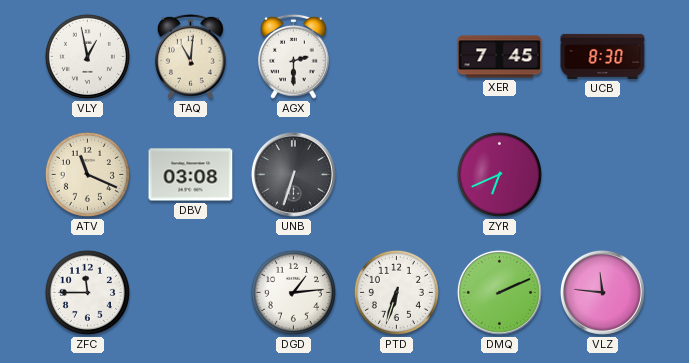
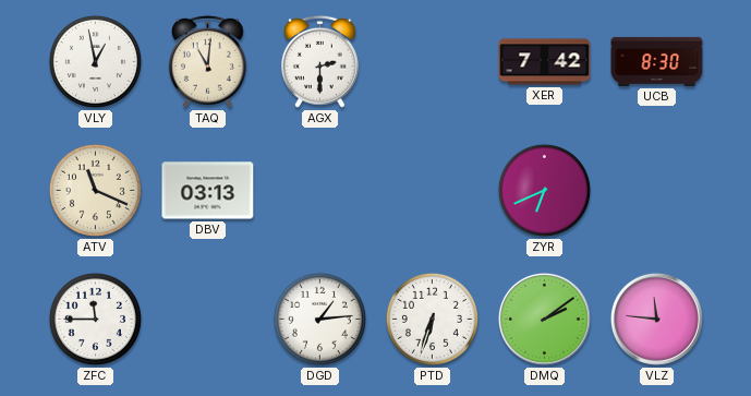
XER: 7:45 -> 7:42
DBV: 03:08 -> 03:13
UNB: 6:33 -> none
DMQ: 2:11 -> 2:09
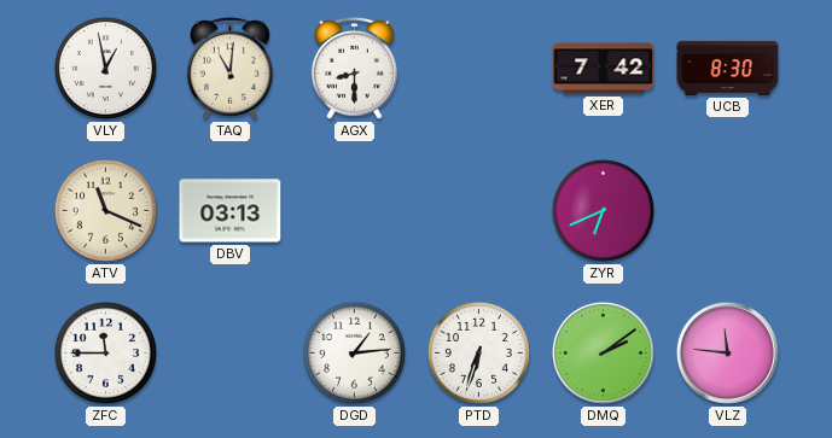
AGX: 2:30 -> 8:30
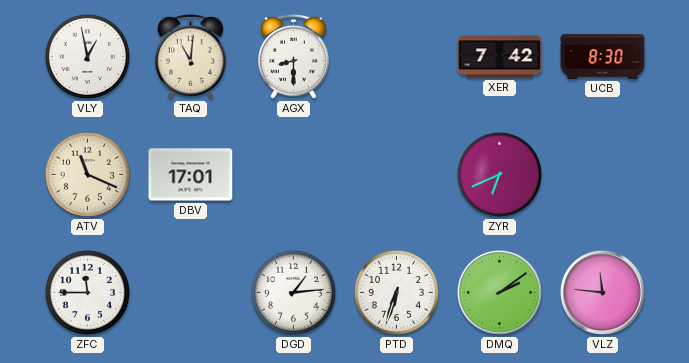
DBV: 03:13 -> 17:01
